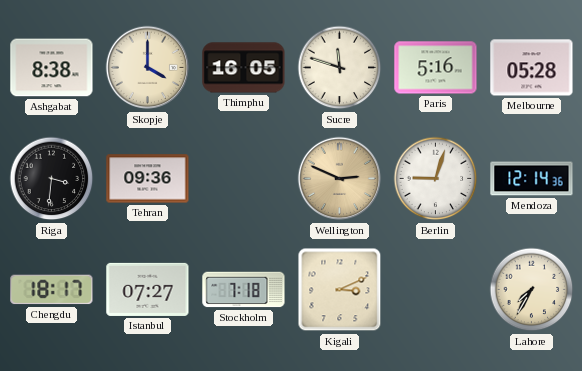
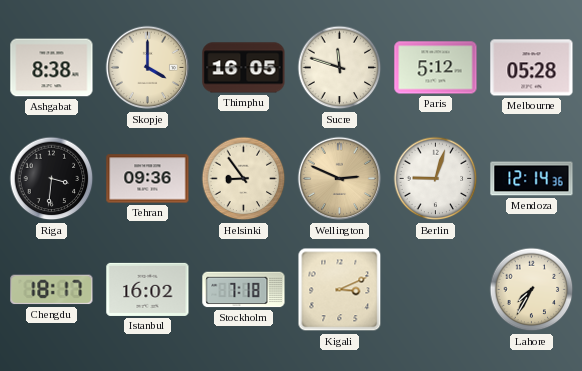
Paris: 5:16 -> 5:12
Helsinki: none -> 8:54
Istanbul: 07:27 -> 16:02
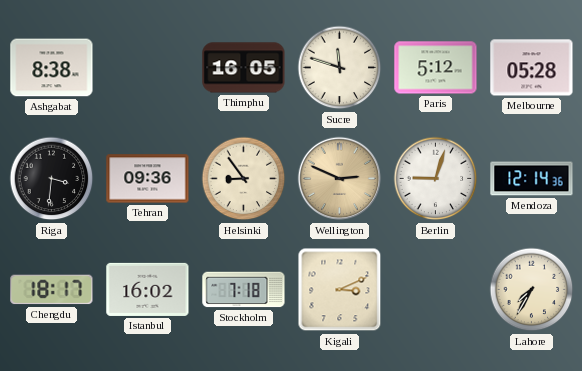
Skopje: 4:00 -> none
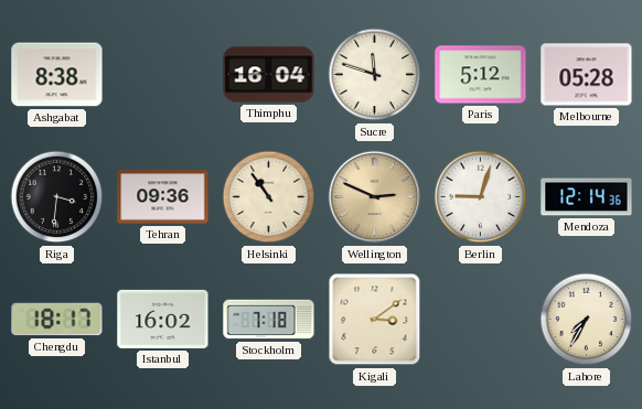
Thimphu: 16:05 -> 16:04
Helsinki: 8:54 -> 10:54
Kigali: 3:11 -> 3:09
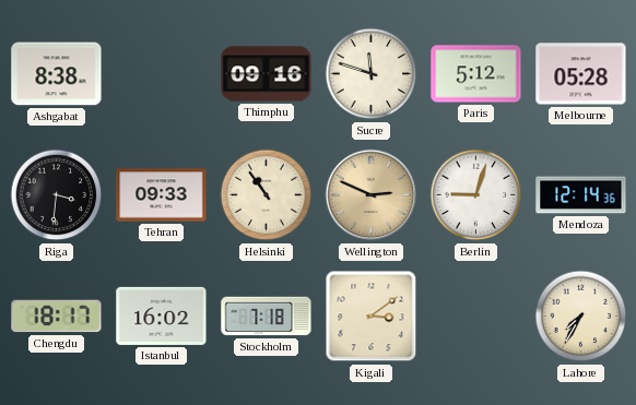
Thimphu: 16:04 -> 09:16
Tehran: 09:36 -> 09:33
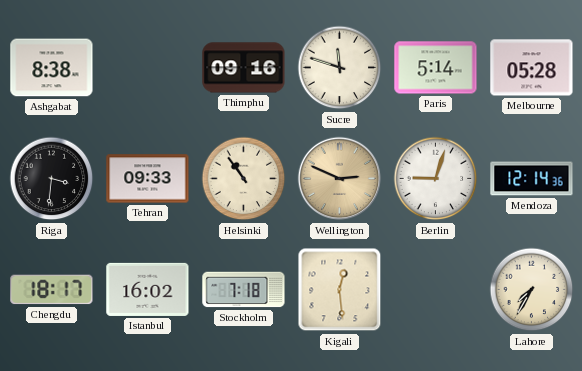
Paris: 5:12 -> 5:14
Kigali: 3:09 -> 12:29
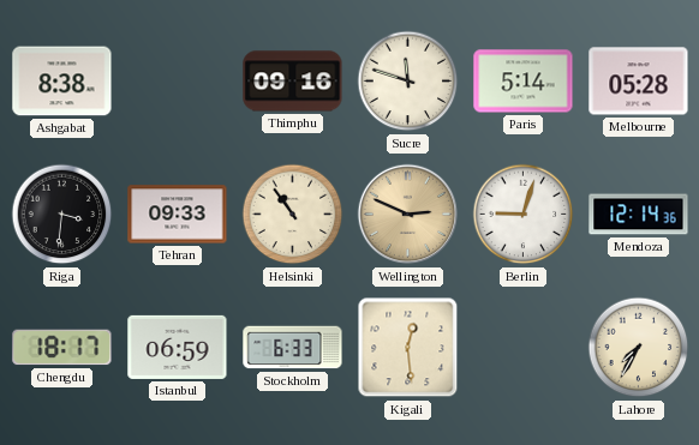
Istanbul: 16:02 -> 06:59
Stockholm: 7:18 -> 6:33
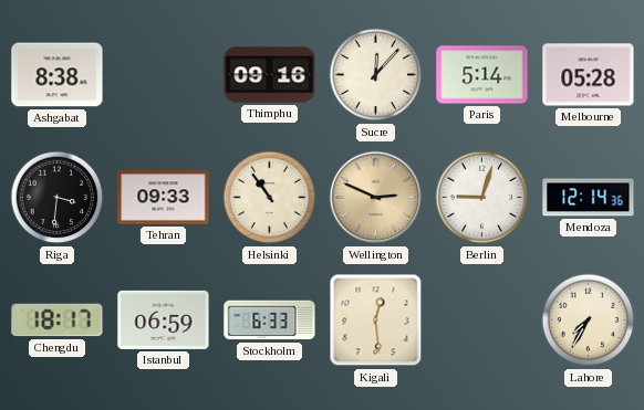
Sucre: 11:48 -> 12:07
